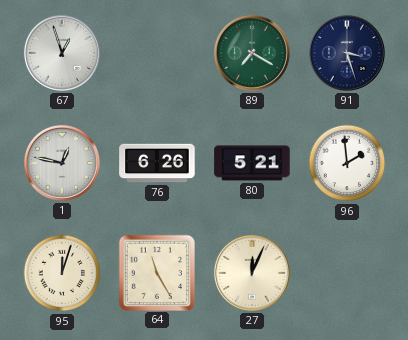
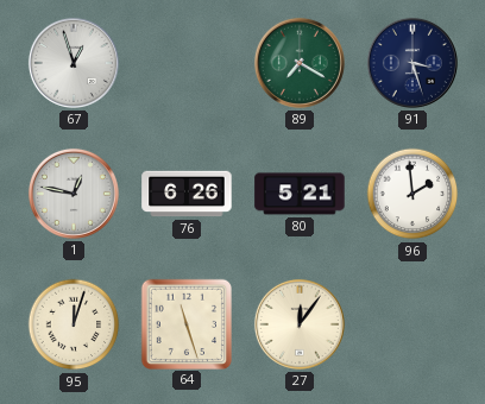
64: 11:25 -> 11:27
27: 12:04 -> 12:06
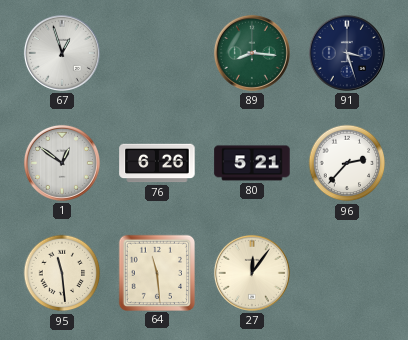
89: 7:20 -> 8:16
1: 12:47 -> 12:51
96: 1:59 -> 2:37
95: 12:03 -> 11:29
64: 11:27 -> 11:29
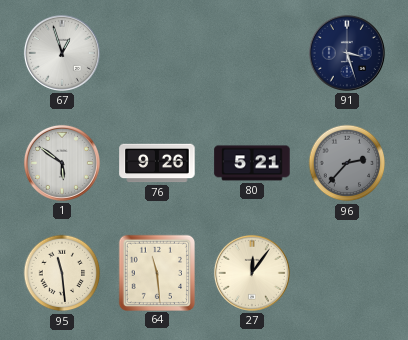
89: 8:16 -> none
1: 12:51 -> 5:51
76: 6:26 -> 9:26
96 dial: white -> grey
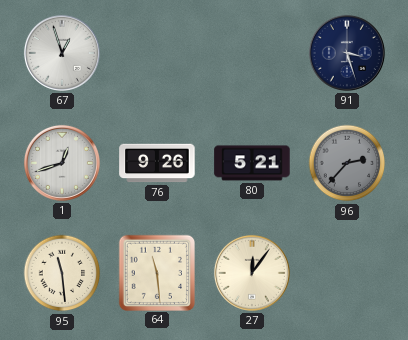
1: 5:51 -> 12:42
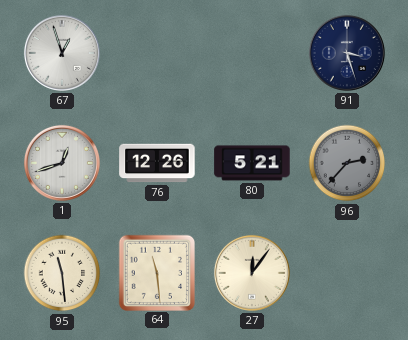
76: 9:26 -> 12:26
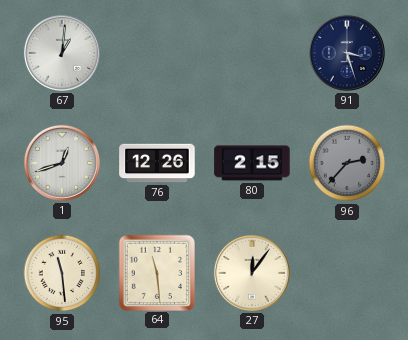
67: 12:57 -> 1:01
80: 5:21 -> 2:15
